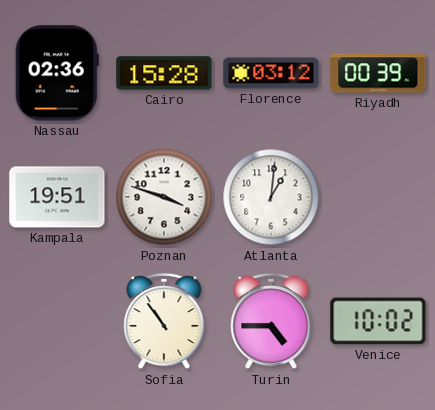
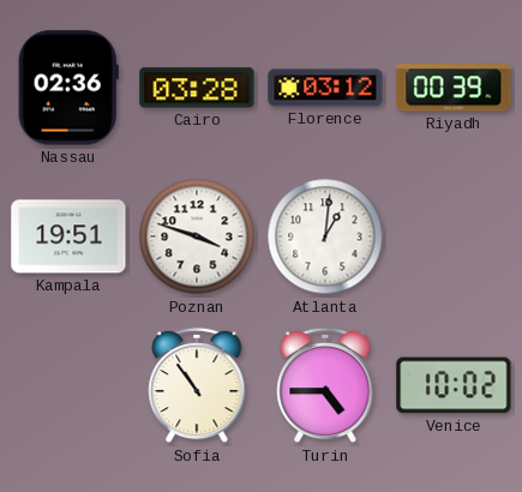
Cairo: 15:28 -> 03:28
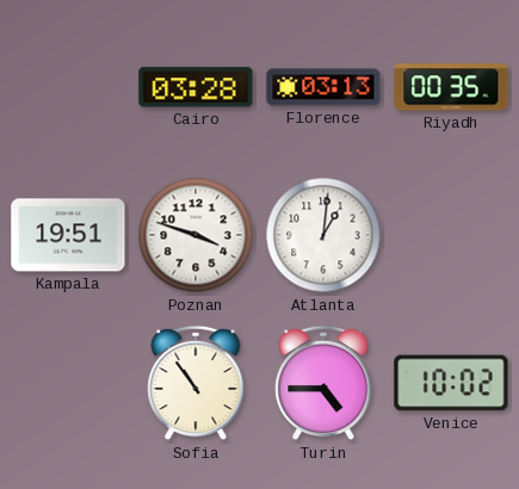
Nassau: 02:36 -> none
Florence: 03:12 -> 03:13
Riyadh: 00:39 -> 00:35
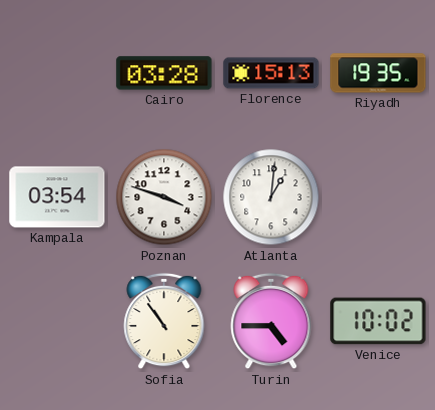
Florence: 03:13 -> 15:13
Riyadh: 00:35 -> 19:35
Kampala: 19:51 -> 03:54
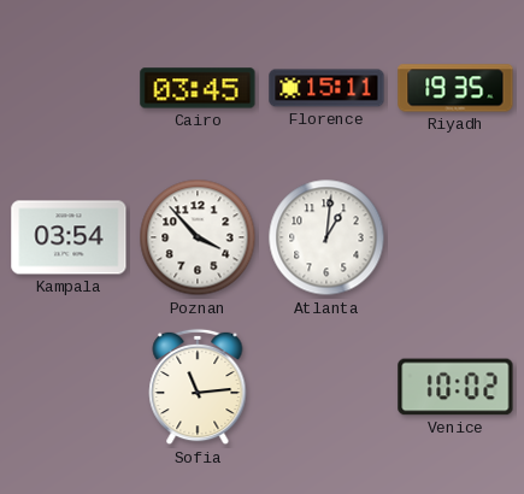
Cairo: 03:28 -> 03:45
Florence: 15:13 -> 15:11
Poznan: 3:48 -> 3:53
Sofia: 10:54 -> 11:14
Turin: 4:45 -> none
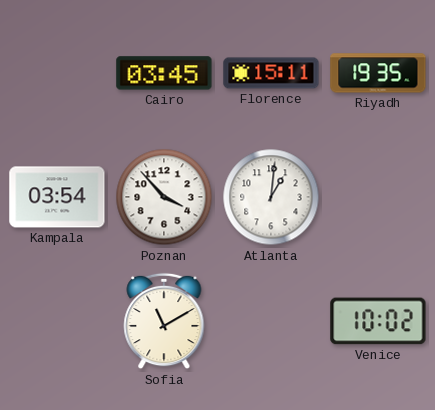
Sofia: 11:14 -> 11:10
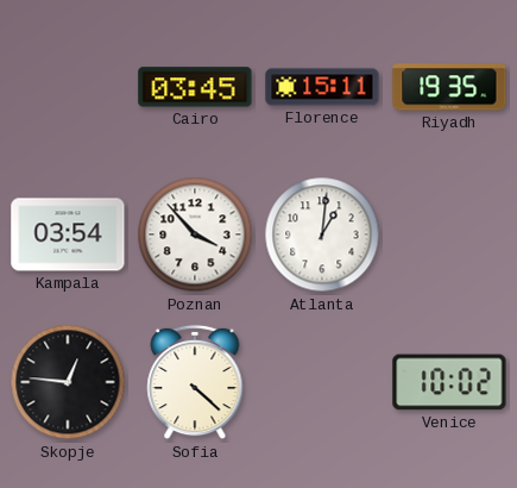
Skopje: none -> 12:46
Sofia: 11:10 -> 4:22
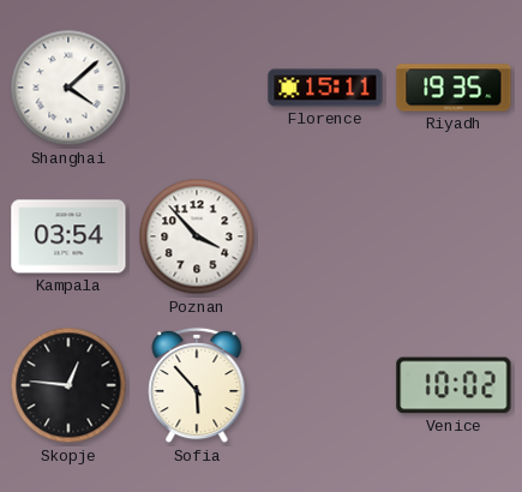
Shanghai: none -> 4:08
Cairo: 03:45 -> none
Atlanta: 1:01 -> none
Sofia: 4:22 -> 5:53
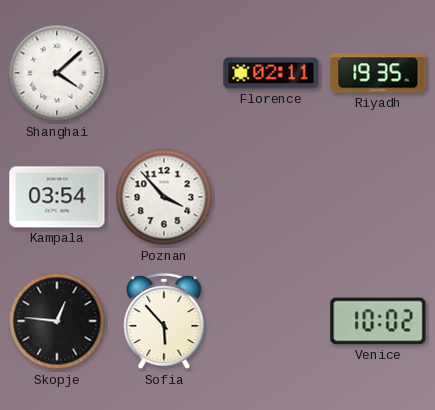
Florence: 15:11 -> 02:11
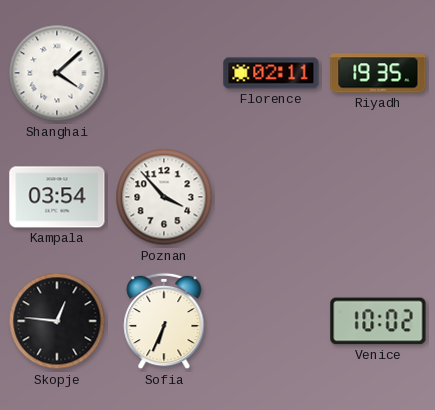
Sofia: 5:53 -> 6:34
